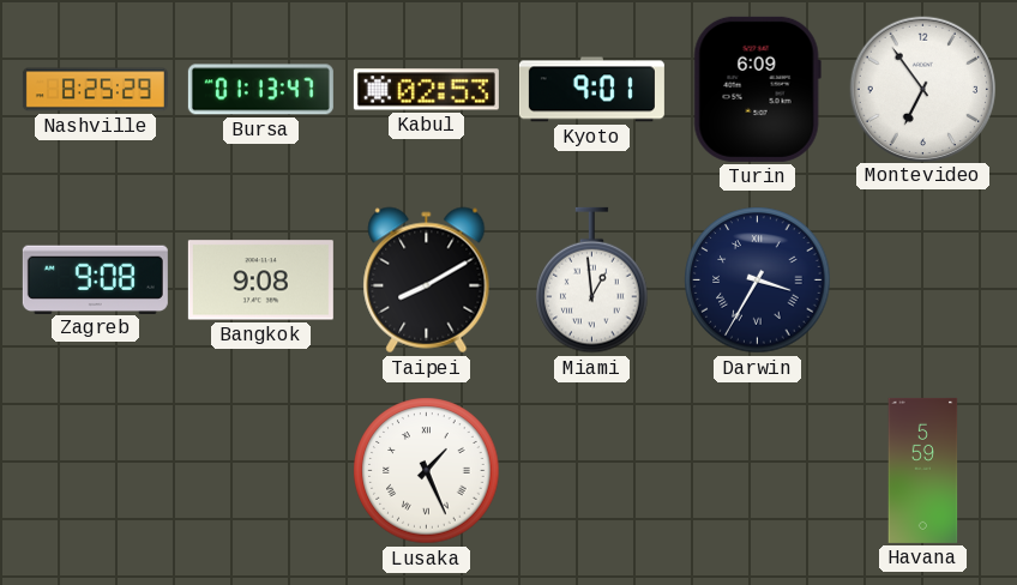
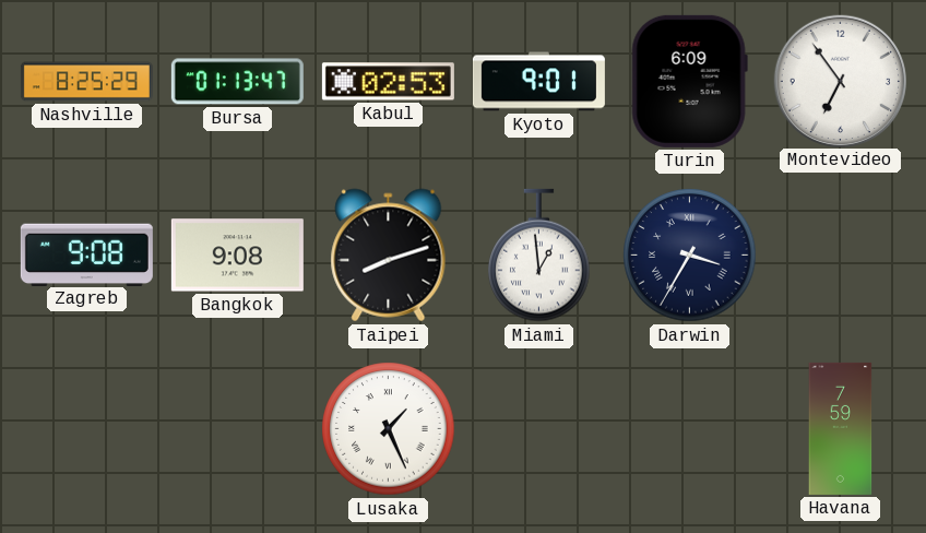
Taipei: 8:10 -> 8:12
Havana: 5:59 -> 7:59
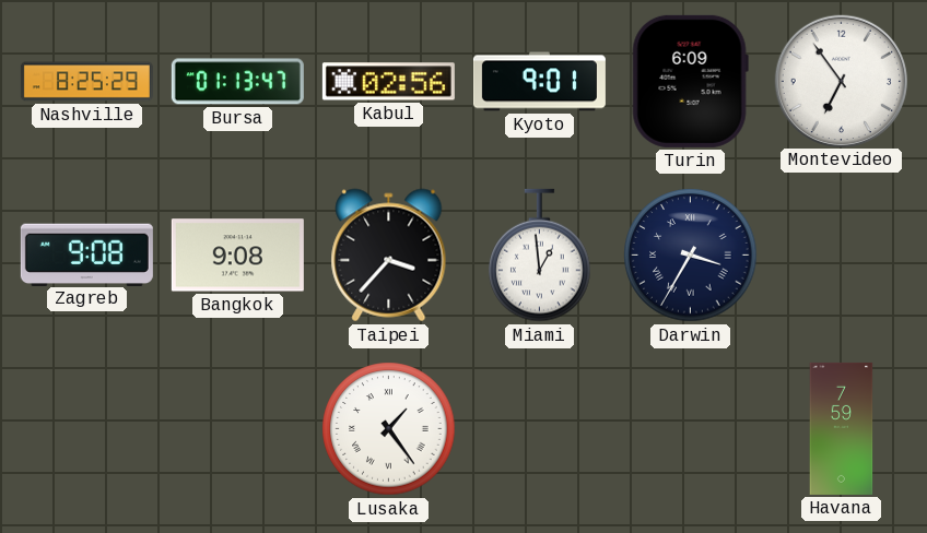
Kabul: 02:53 -> 02:56
Taipei: 8:12 -> 3:37
Lusaka: 1:26 -> 1:24
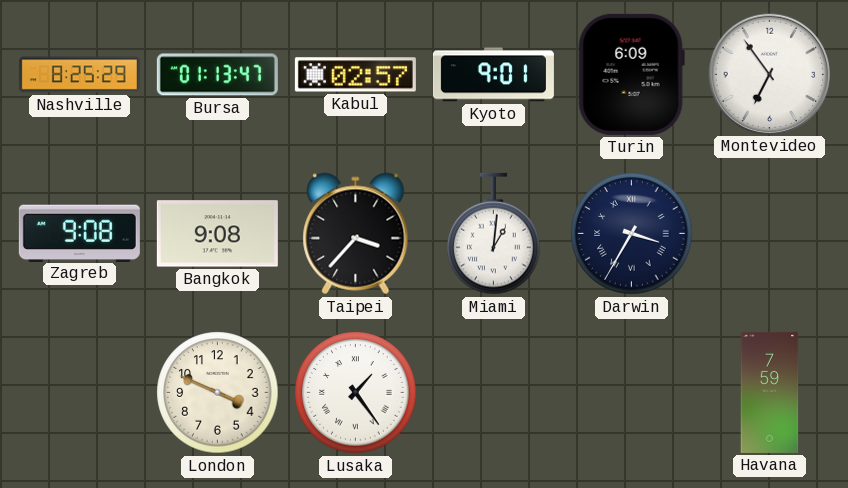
Kabul: 02:56 -> 02:57
Miami: 12:59 -> 1:01
London: none -> 3:49
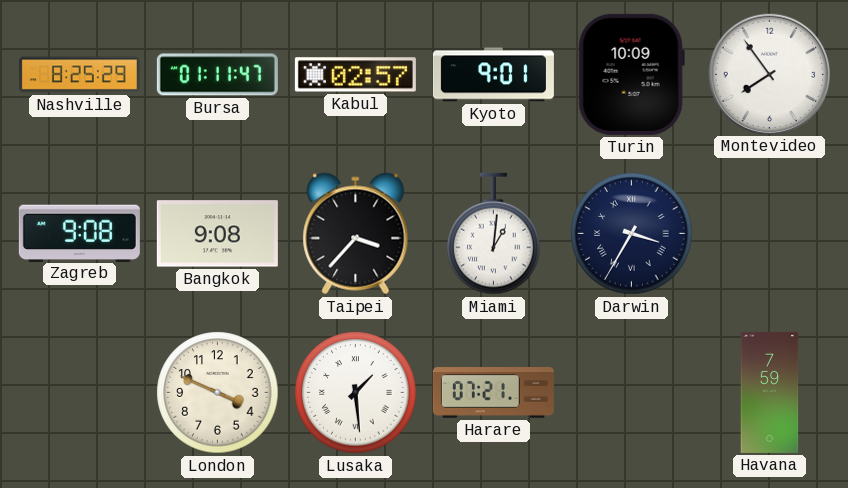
Bursa: 01:13 -> 01:11
Turin: 6:09 -> 10:09
Montevideo: 6:54 -> 7:54
Lusaka: 1:24 -> 1:29
Harare: none -> 07:21
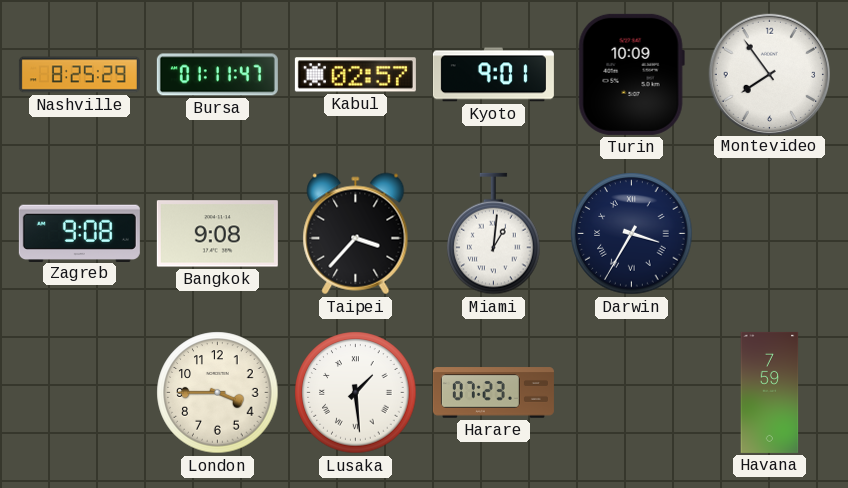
London: 3:49 -> 3:45
Harare: 07:21 -> 07:23
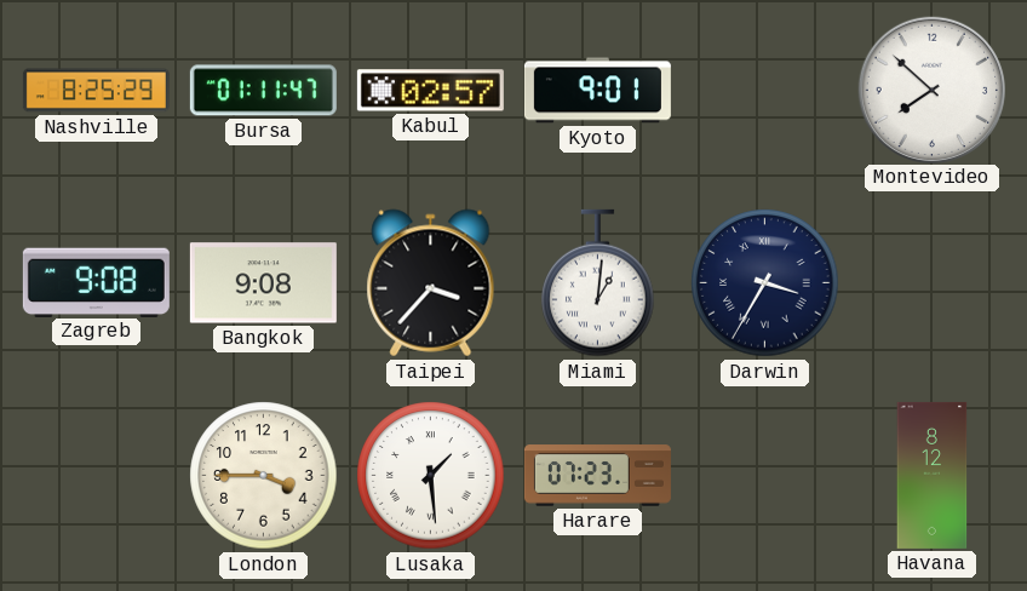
Turin: 10:09 -> none
Montevideo: 7:54 -> 7:52
Havana: 7:59 -> 8:12
